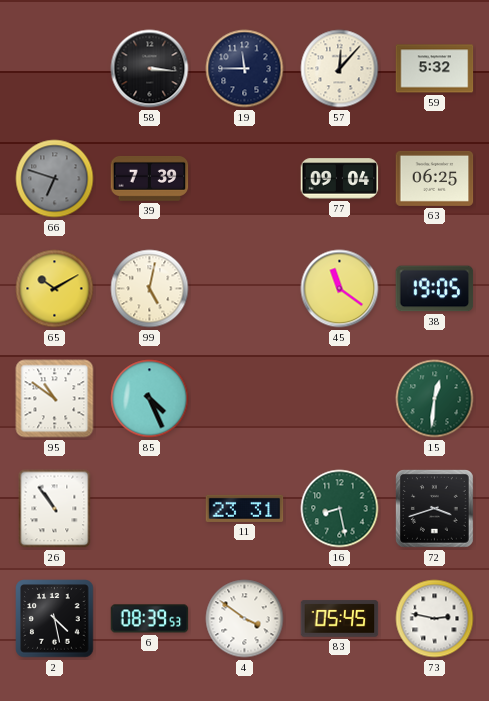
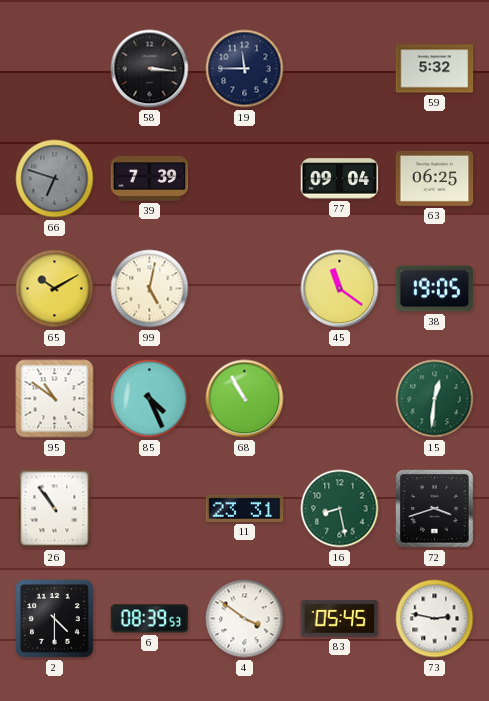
57: 12:07 -> none
68: none -> 10:55
2: 4:28 -> 4:30
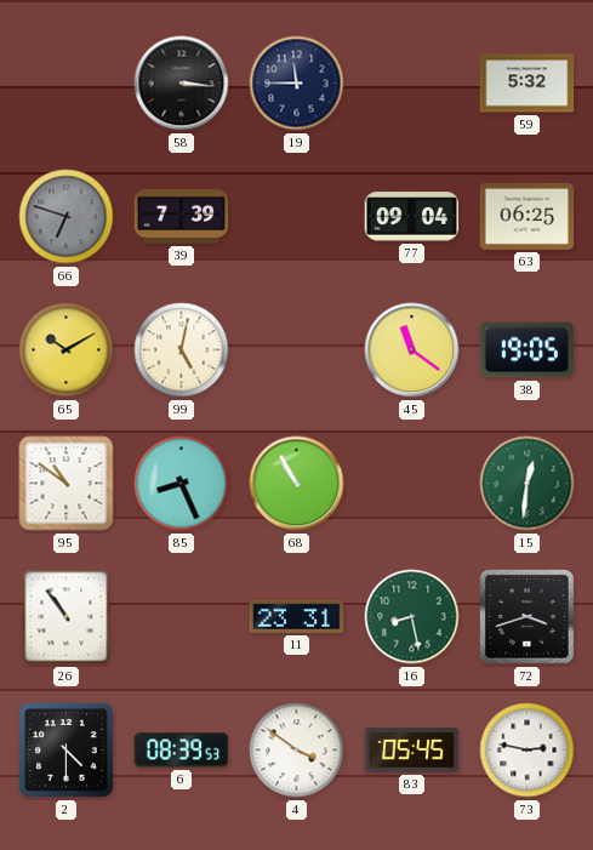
85: 4:26 -> 8:26
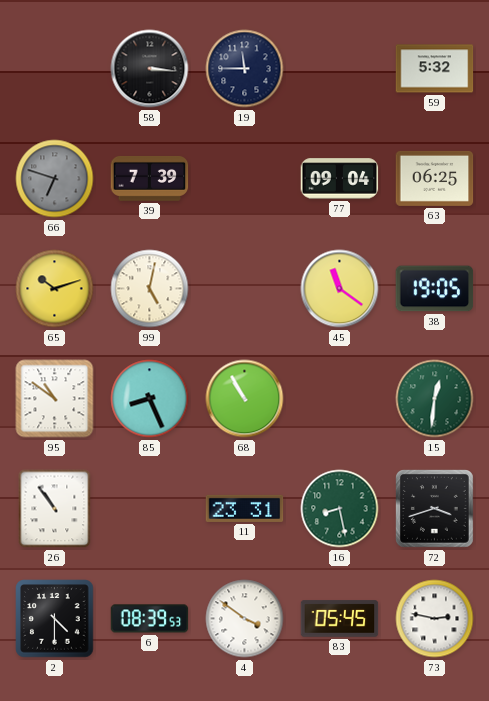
65: 10:10 -> 10:12
